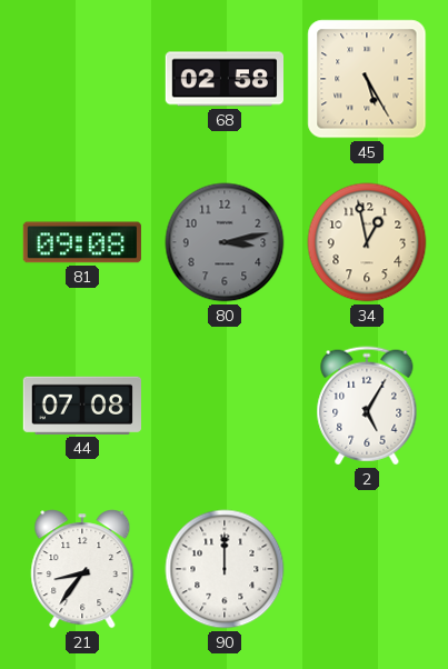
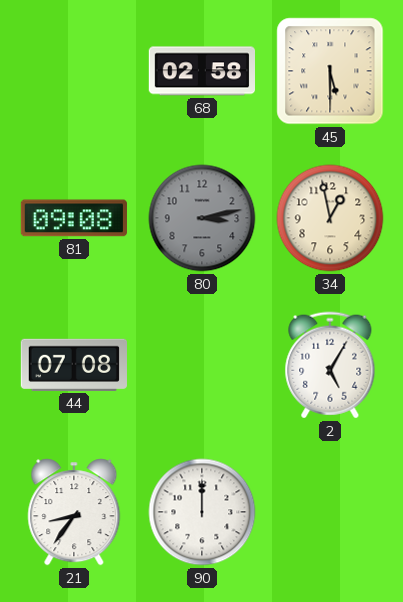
45: 5:25 -> 5:30
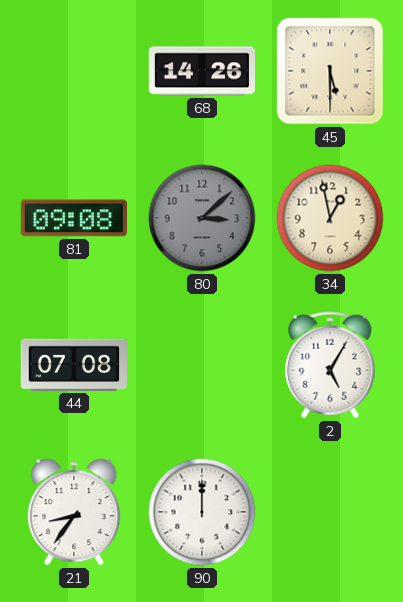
68: 02:58 -> 14:26
80: 3:13 -> 3:08
